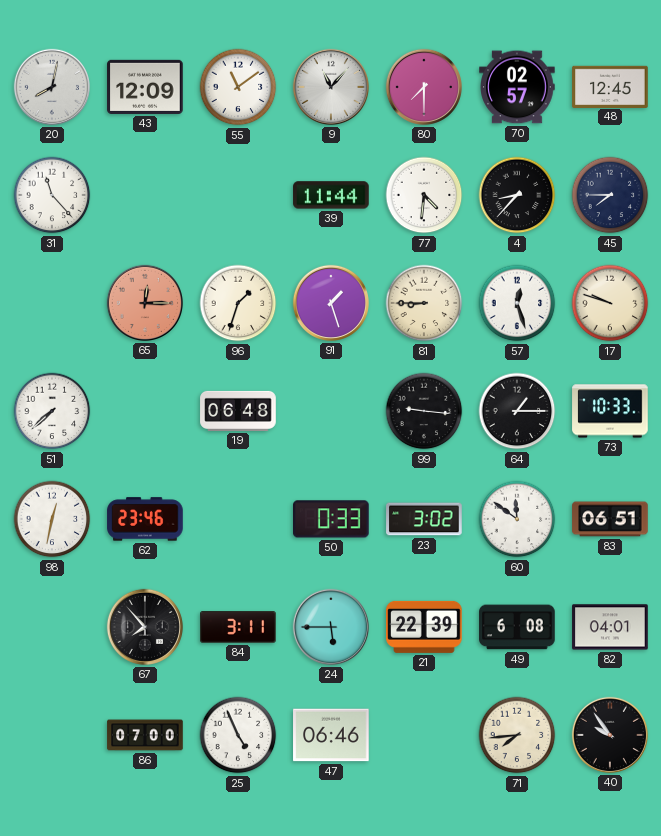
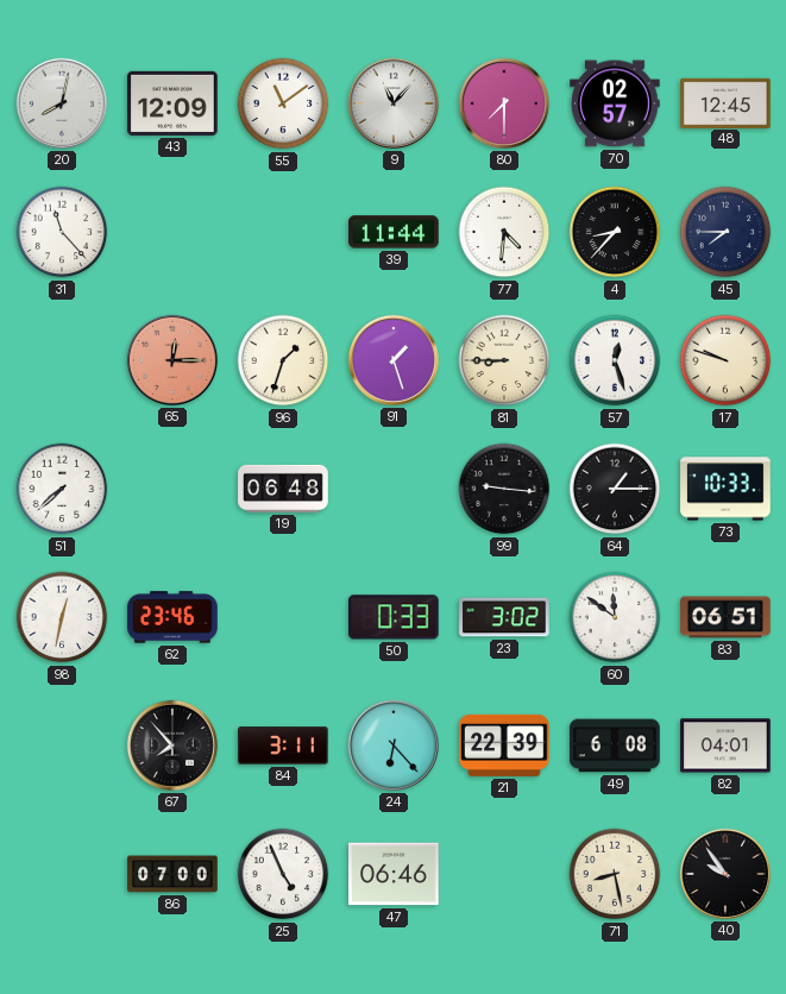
24: 5:45 -> 6:23
71: 7:44 -> 8:28
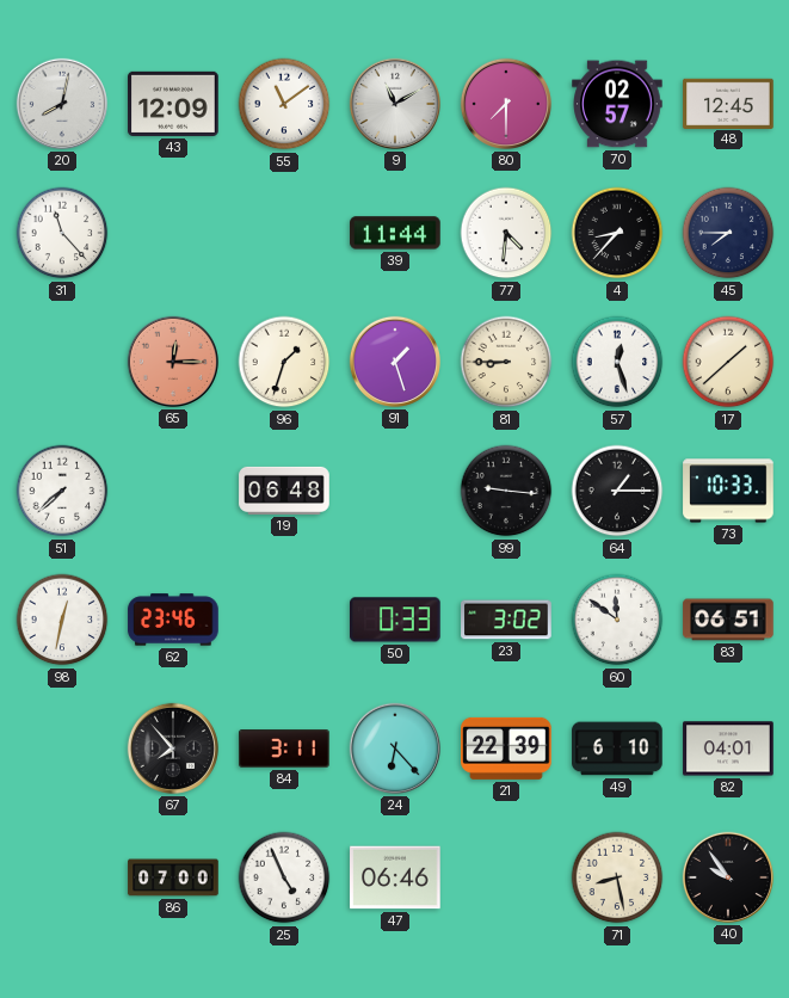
9: 11:07 -> 11:10
17: 9:48 -> 1:38
49: 6:08 -> 6:10
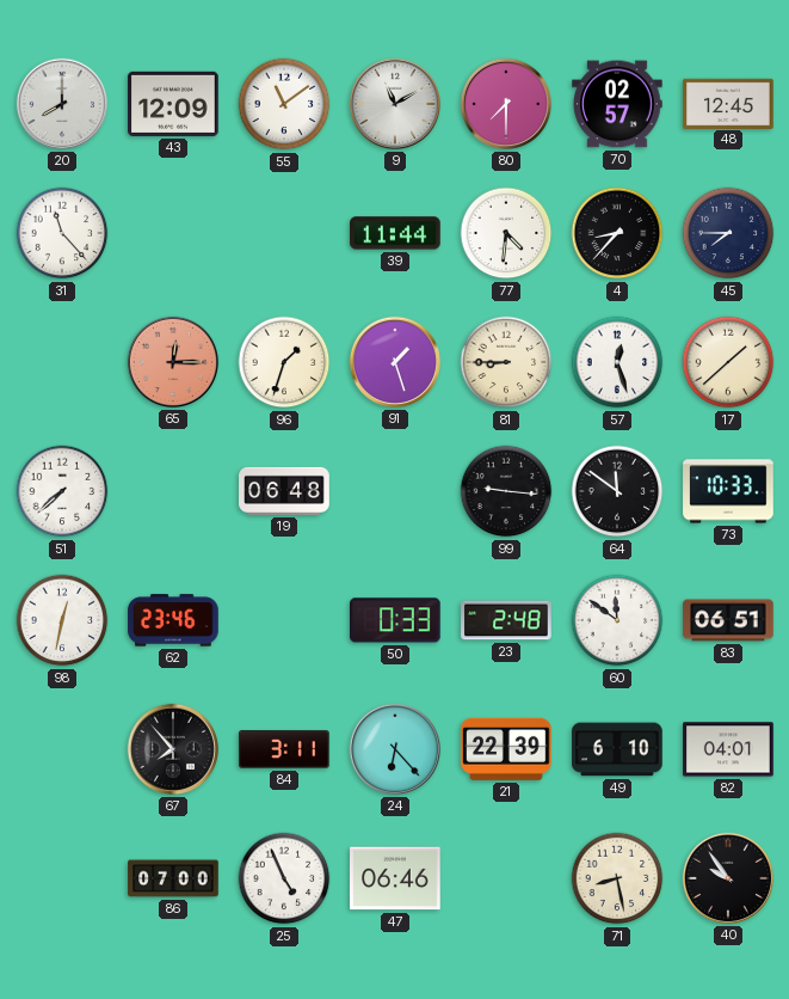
20: 8:02 -> 8:00
64: 1:15 -> 11:51
23: 3:02 -> 2:48
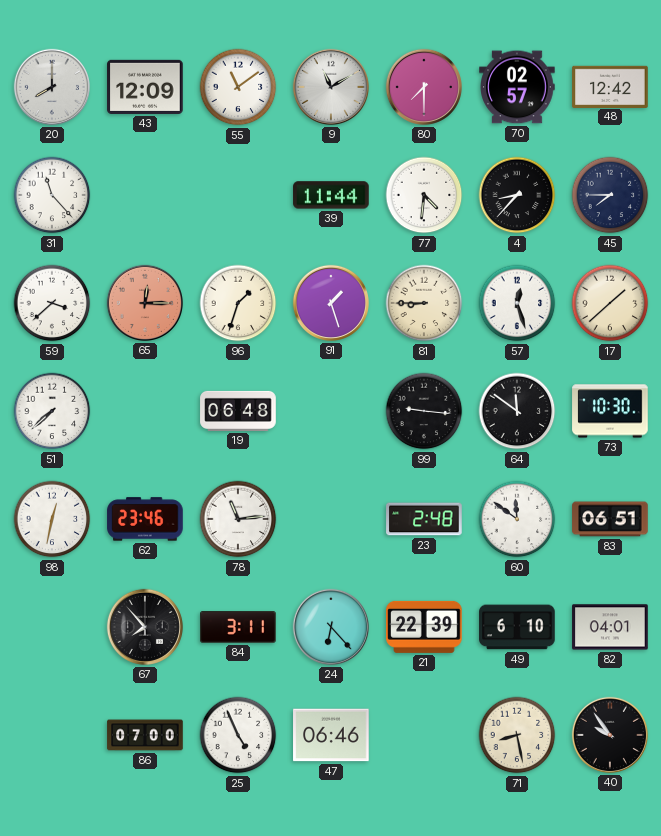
48: 12:45 -> 12:42
59: none -> 3:38
73: 10:33 -> 10:30
78: none -> 11:14
50: 0:33 -> none
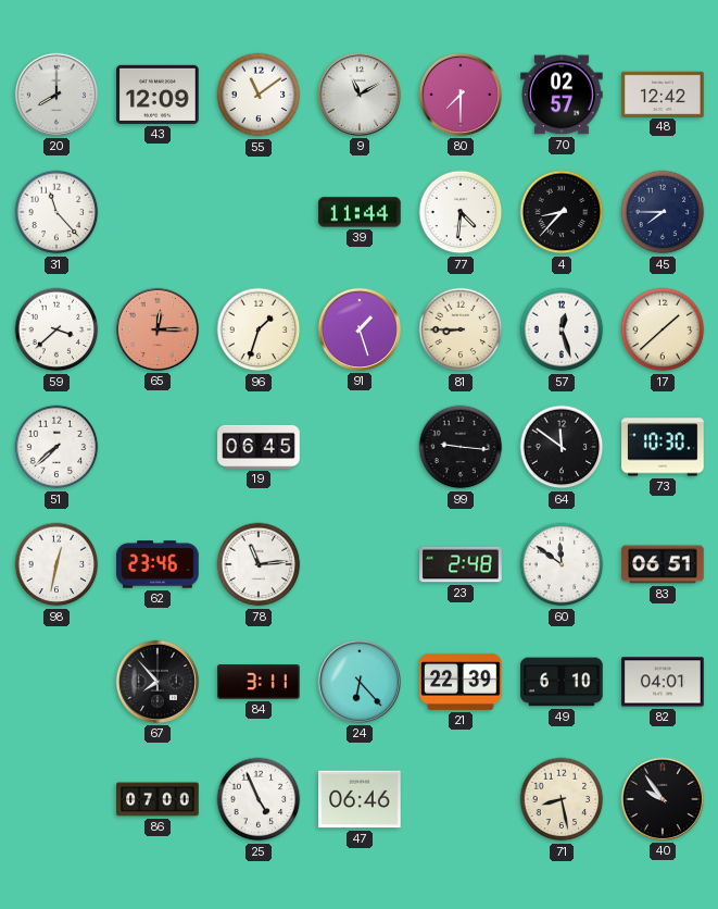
19: 06:48 -> 06:45
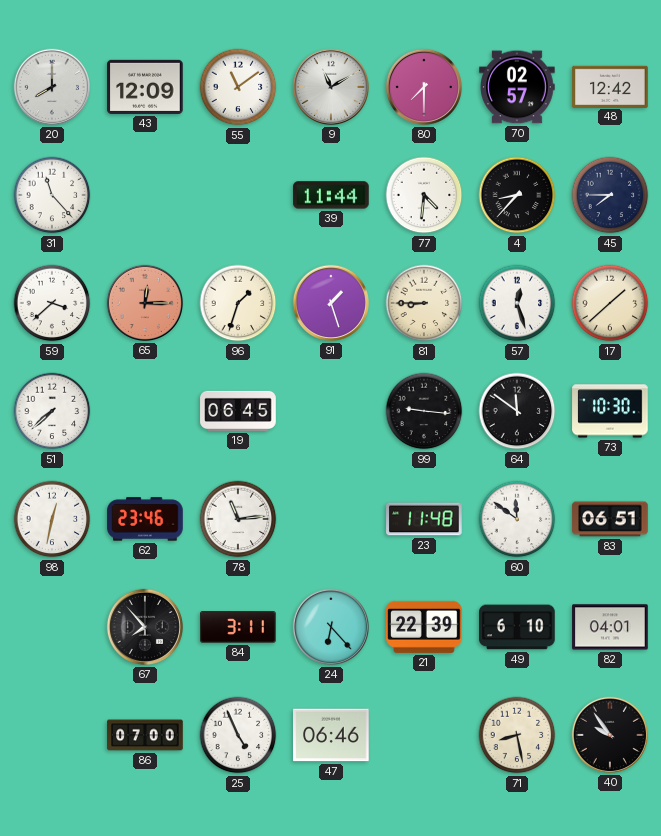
23: 2:48 -> 11:48
